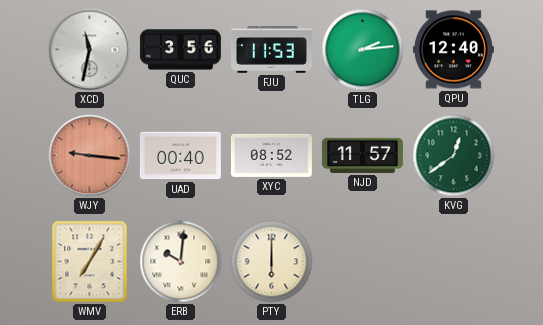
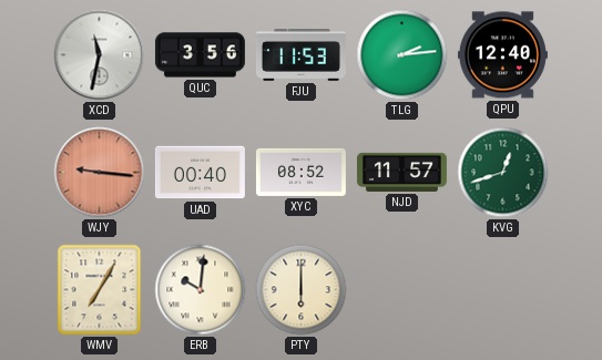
KVG: 12:39 -> 12:42
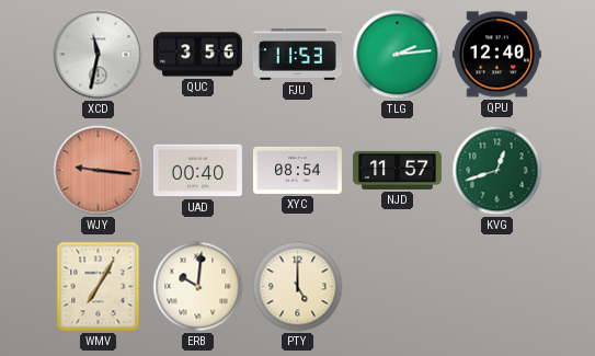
XYC: 08:52 -> 08:54
PTY: 6:00 -> 5:00
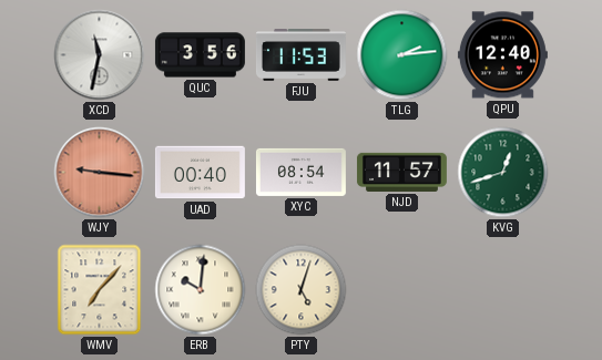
WMV: 7:05 -> 7:07
PTY: 5:00 -> 5:03
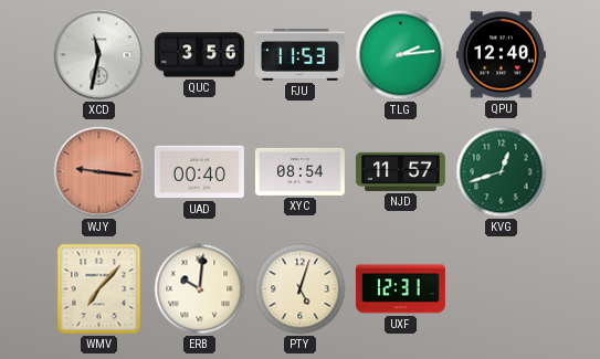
UXF: none -> 12:31
